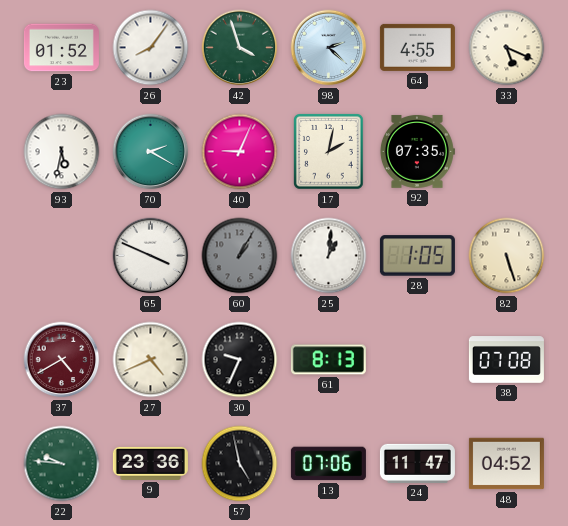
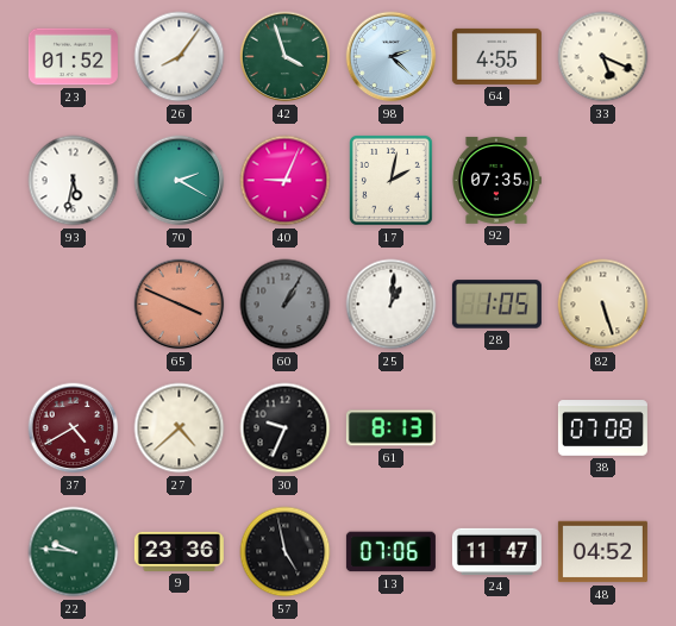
65 dial: white -> salmon
27: 4:41 -> 4:38
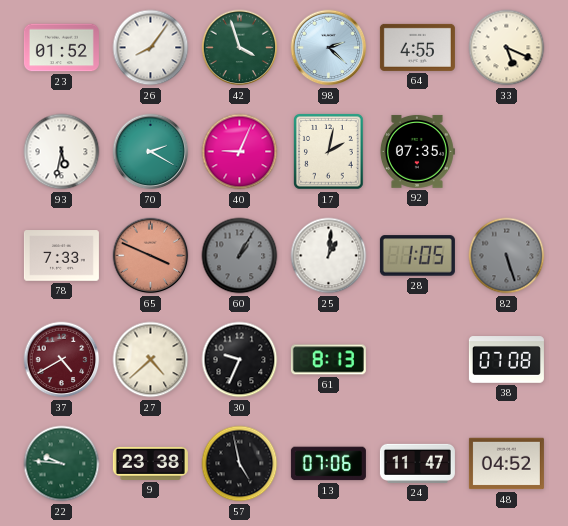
78: none -> 7:33
82 dial: cream -> grey
9: 23:36 -> 23:38
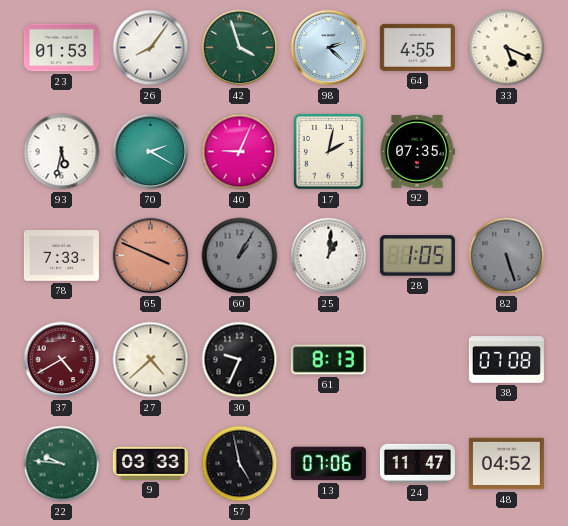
23: 01:52 -> 01:53
9: 23:38 -> 03:33
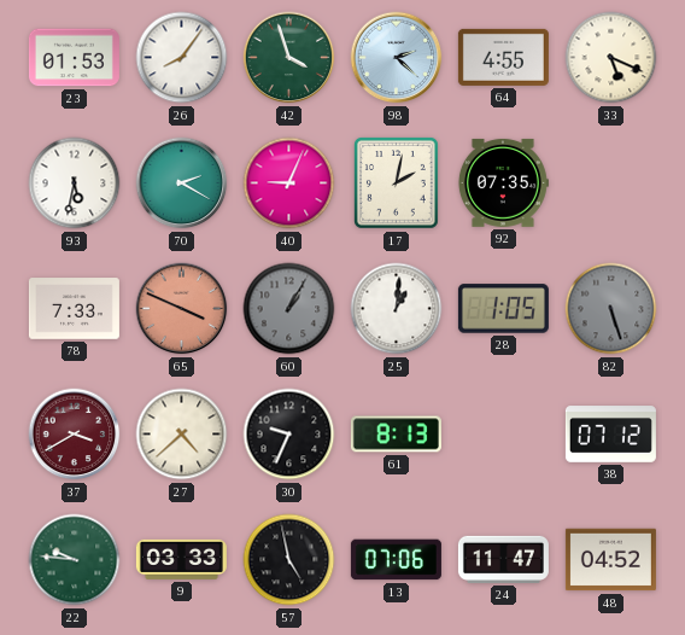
37: 4:40 -> 3:40
38: 07:08 -> 07:12
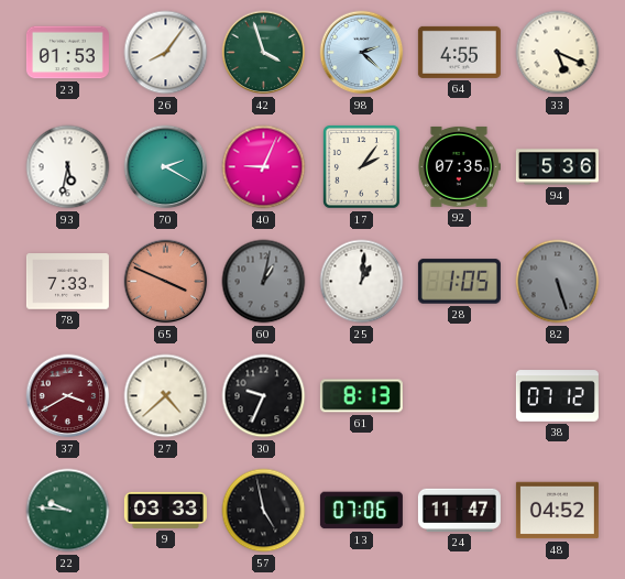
17: 2:02 -> 2:06
94: none -> 5:36
60: 1:05 -> 1:02
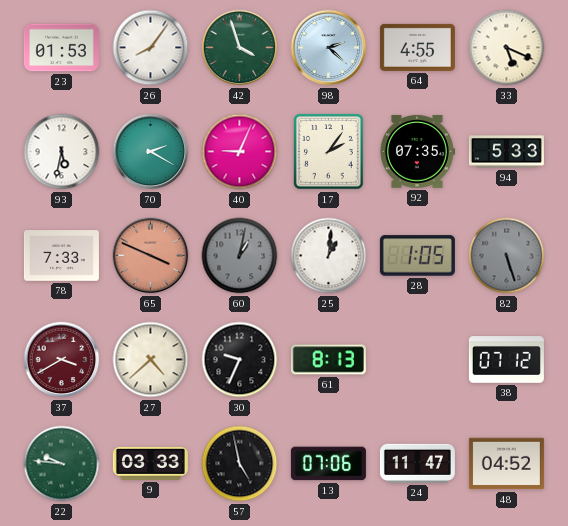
94: 5:36 -> 5:33
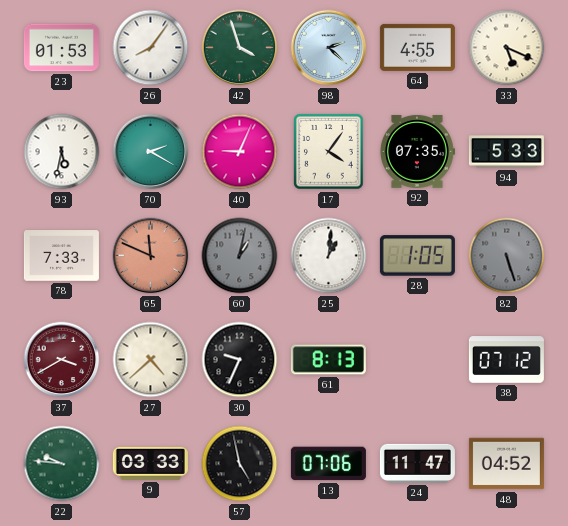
17: 2:06 -> 4:06
65: 3:49 -> 11:49
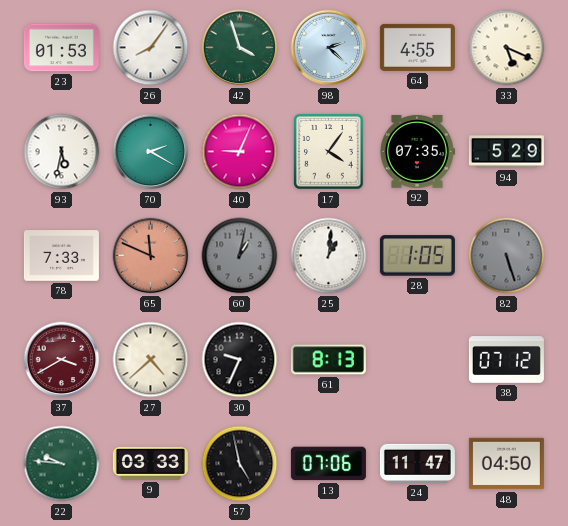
94: 5:33 -> 5:29
48: 04:52 -> 04:50
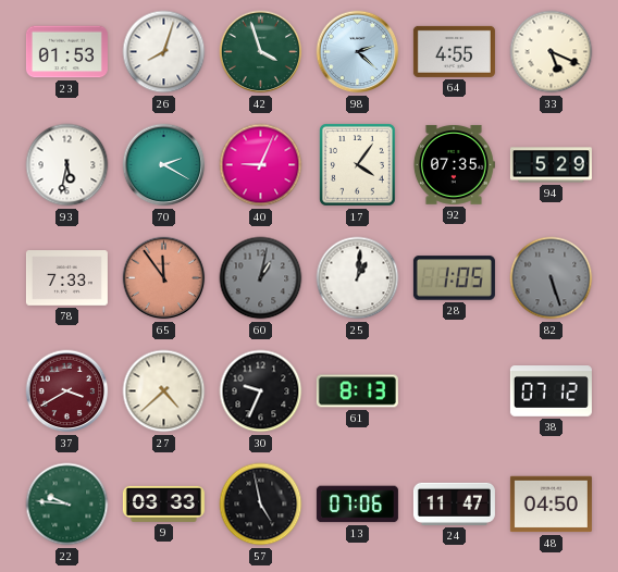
26: 8:06 -> 8:03
65: 11:49 -> 11:54
